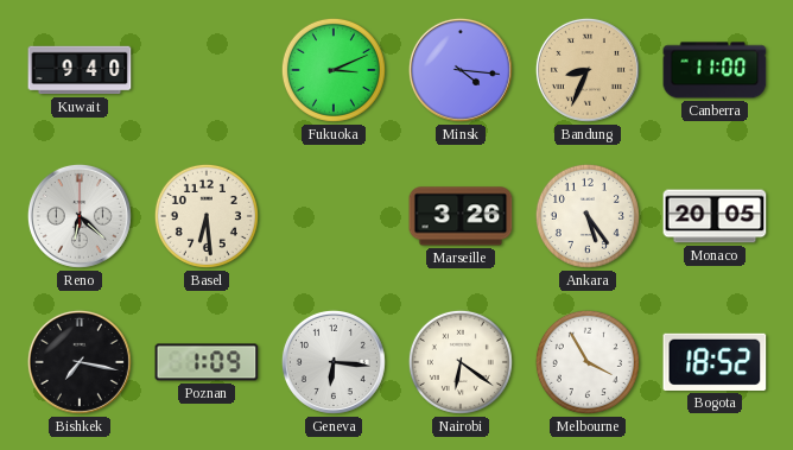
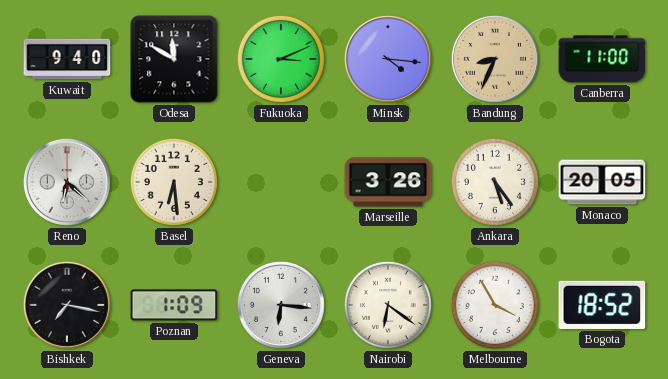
Odesa: none -> 11:50
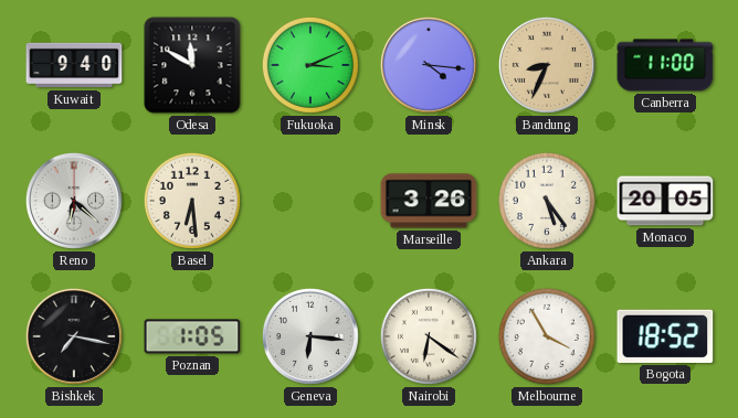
Poznan: 1:09 -> 1:05
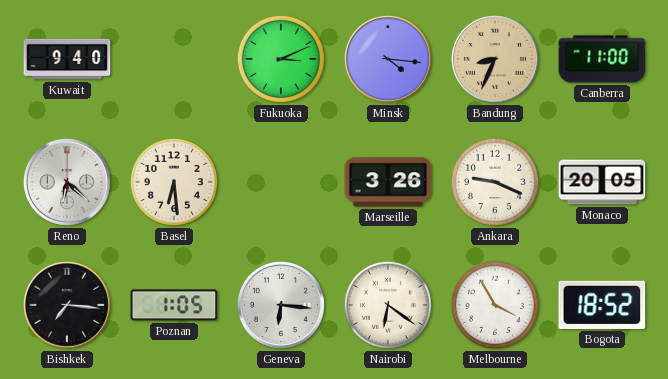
Odesa: 11:50 -> none
Ankara: 5:24 -> 9:19
Bishkek: 7:17 -> 7:16
